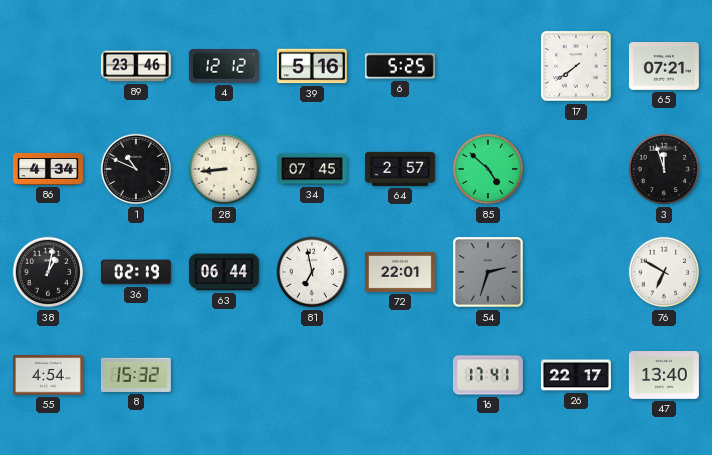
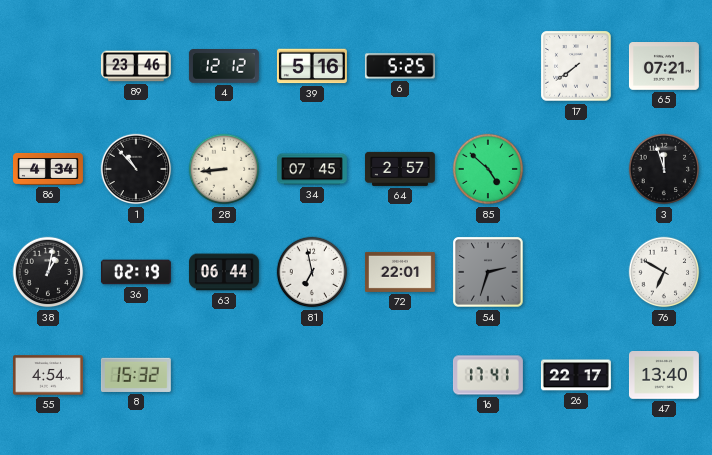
1: 10:49 -> 10:53
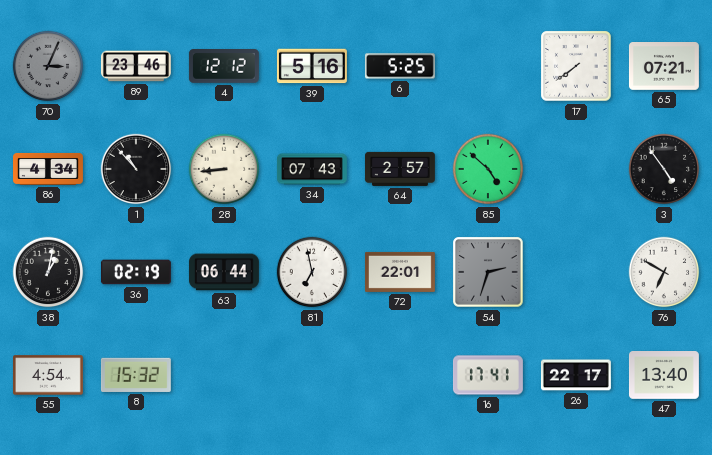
70: none -> 3:04
34: 07:45 -> 07:43
3: 11:57 -> 4:54
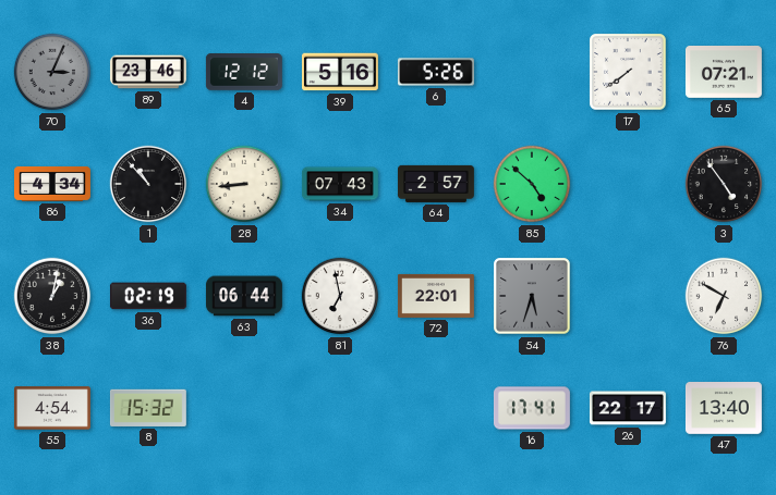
6: 5:25 -> 5:26
54: 2:33 -> 5:33
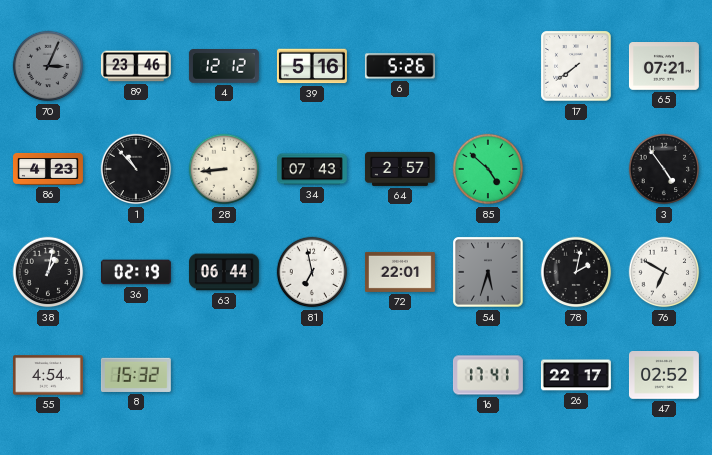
86: 4:34 -> 4:23
78: none -> 2:02
47: 13:40 -> 02:52
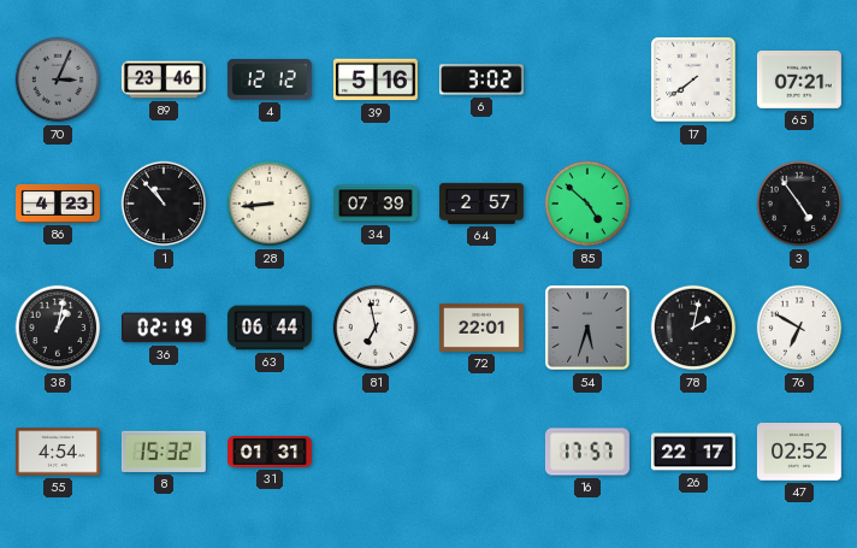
6: 5:26 -> 3:02
34: 07:43 -> 07:39
31: none -> 01:31
16: 17:41 -> 17:57
